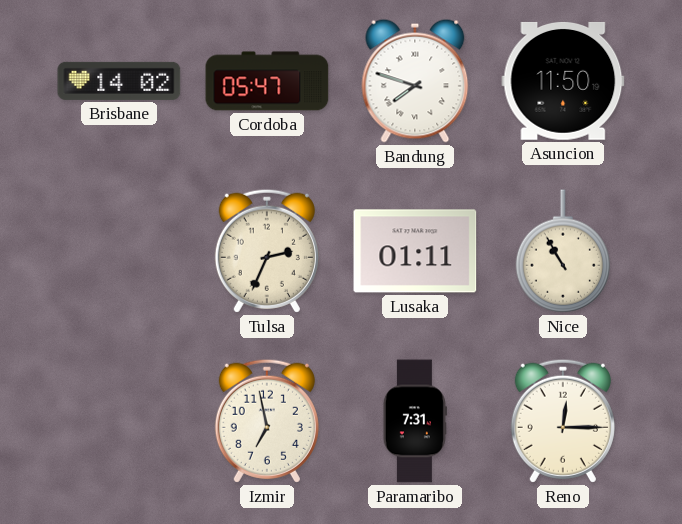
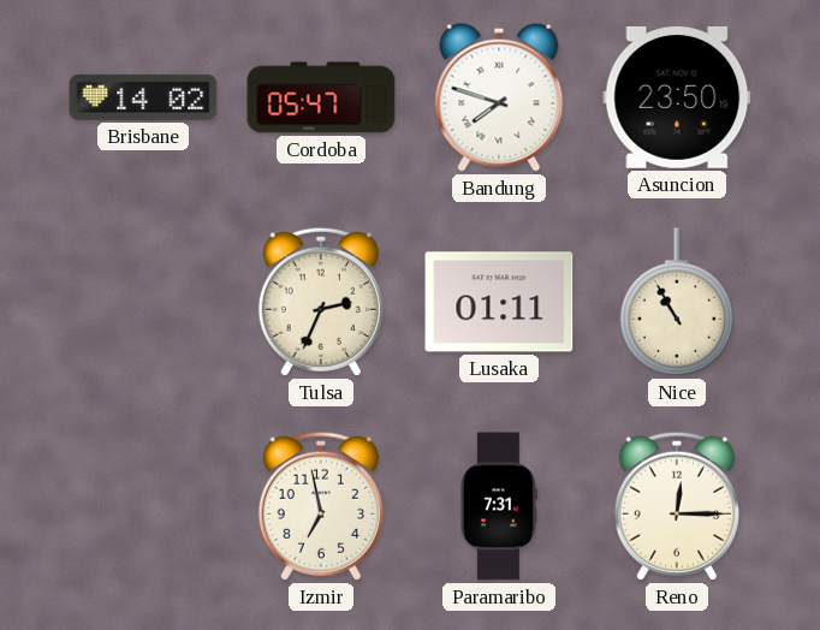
Asuncion: 11:50 -> 23:50
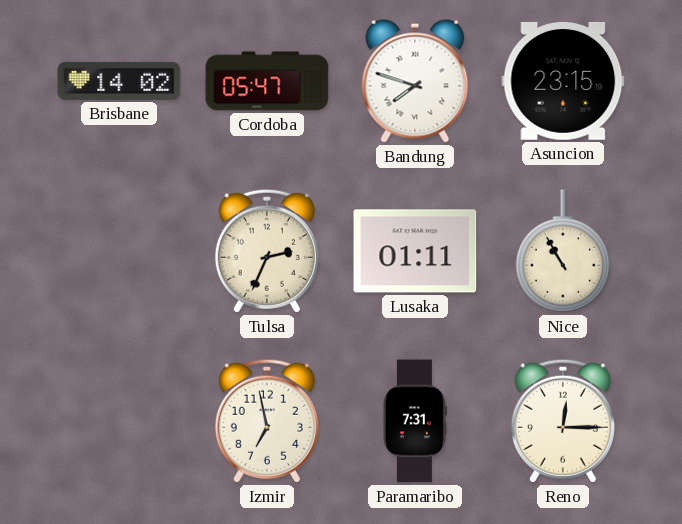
Asuncion: 23:50 -> 23:15
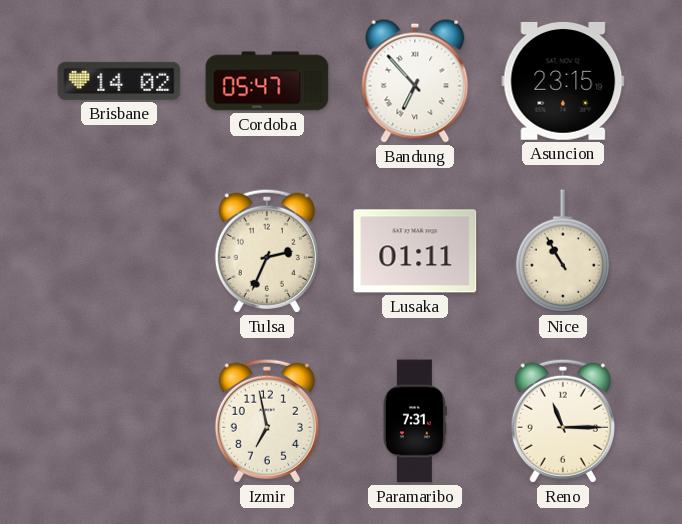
Bandung: 7:48 -> 6:53
Reno: 12:15 -> 11:15
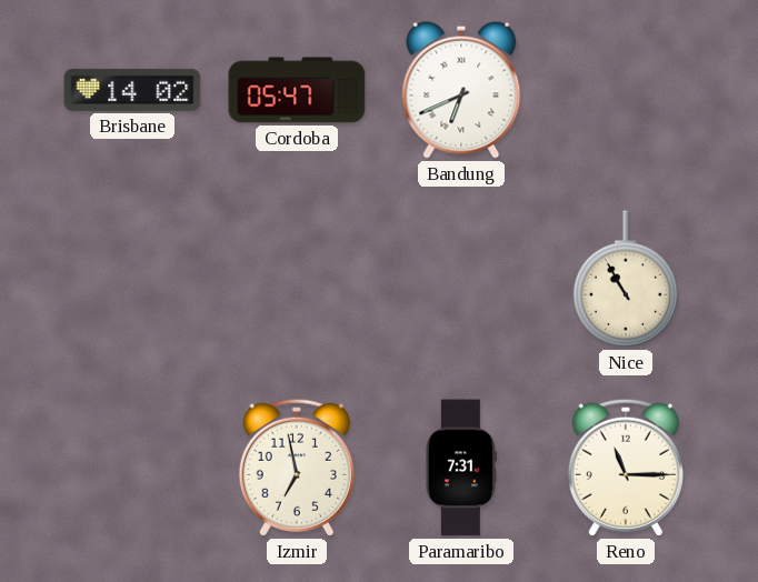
Bandung: 6:53 -> 6:41
Asuncion: 23:15 -> none
Tulsa: 2:34 -> none
Lusaka: 01:11 -> none
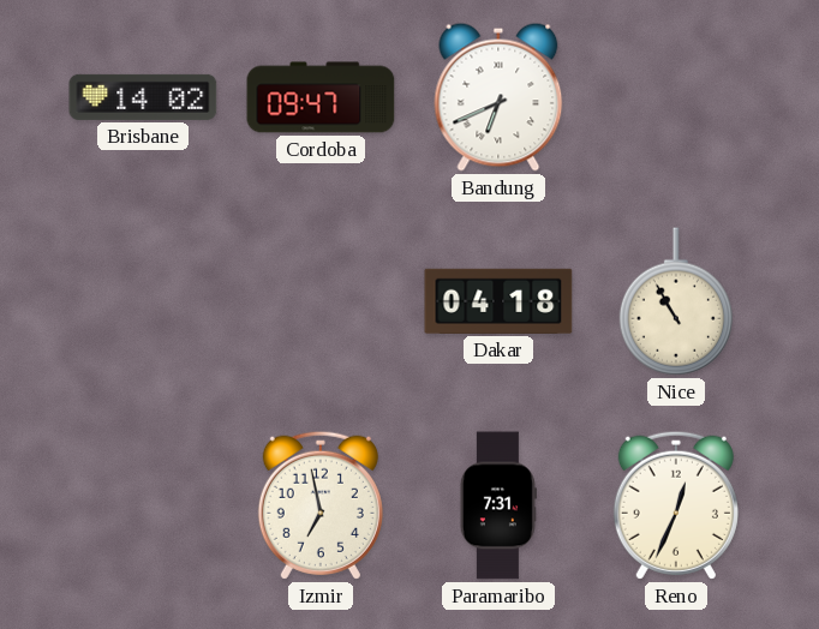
Cordoba: 05:47 -> 09:47
Dakar: none -> 04:18
Reno: 11:15 -> 12:34
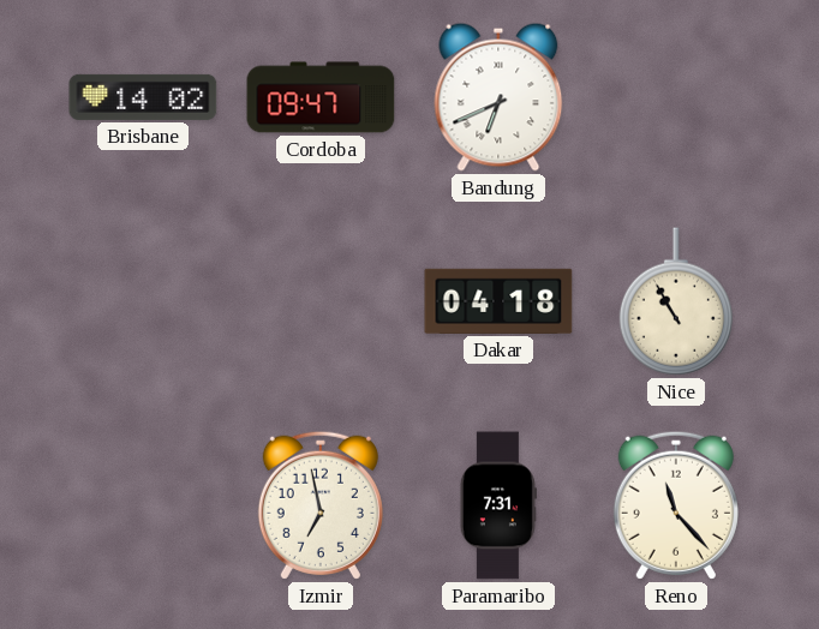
Reno: 12:34 -> 11:23
